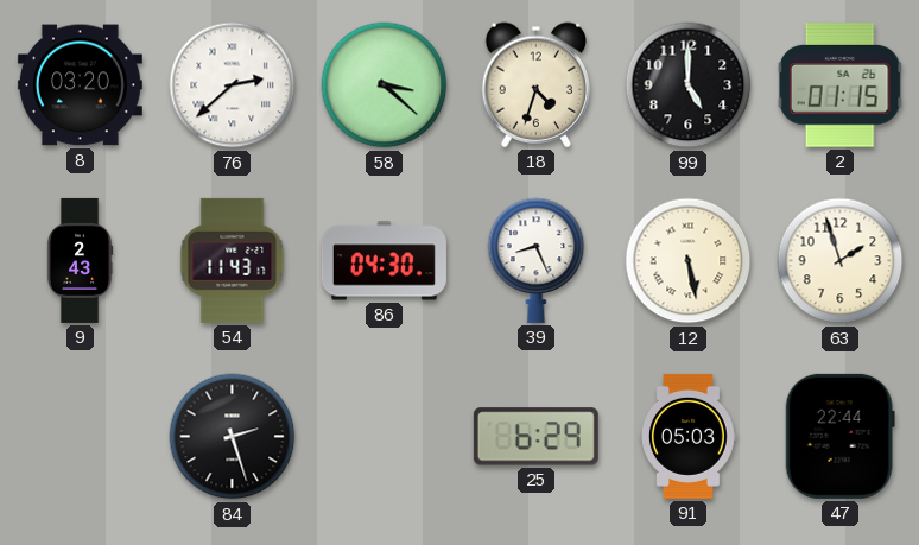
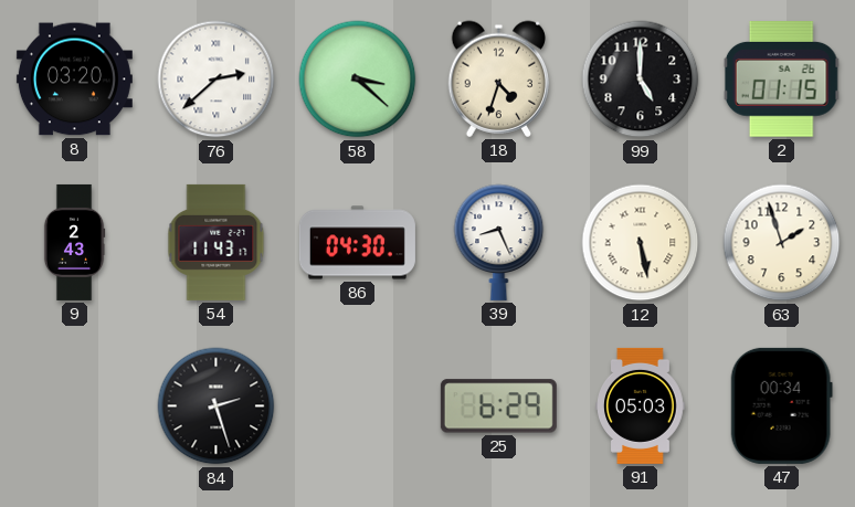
47: 22:44 -> 00:34
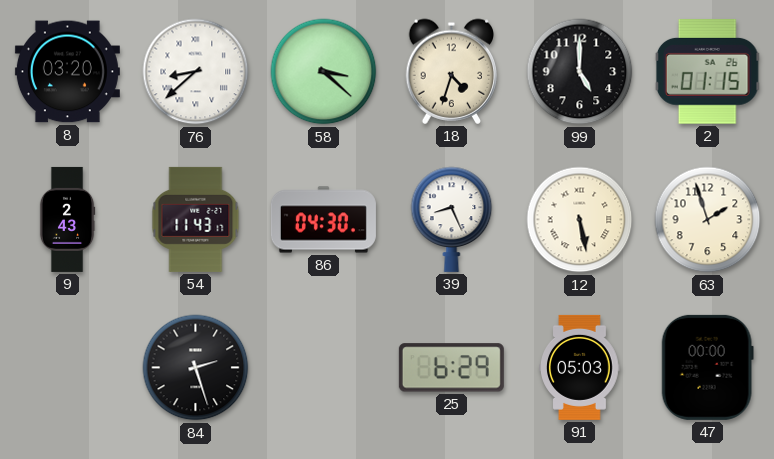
76: 2:38 -> 8:38
47: 00:34 -> 00:00
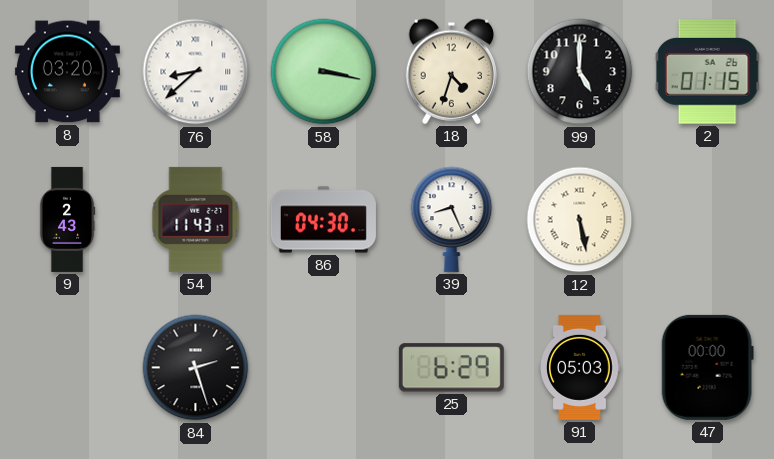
58: 3:22 -> 3:17
63: 1:57 -> none
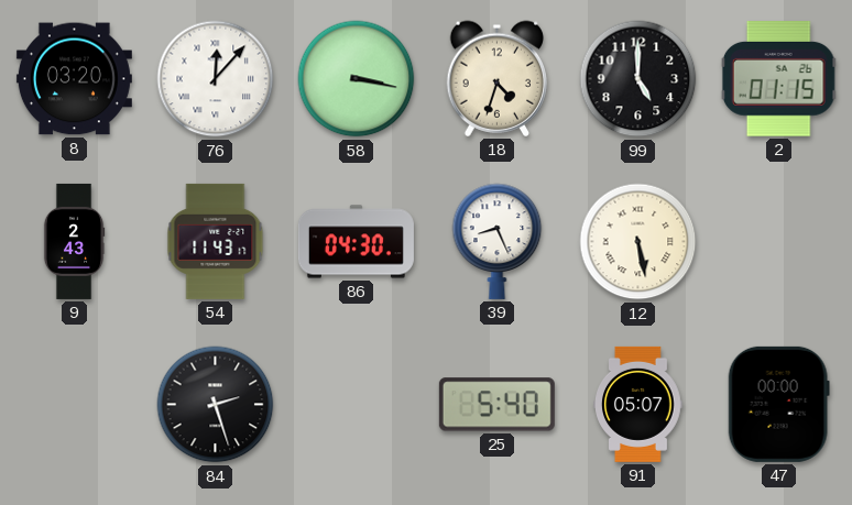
76: 8:38 -> 12:07
25: 6:29 -> 5:40
91: 05:03 -> 05:07
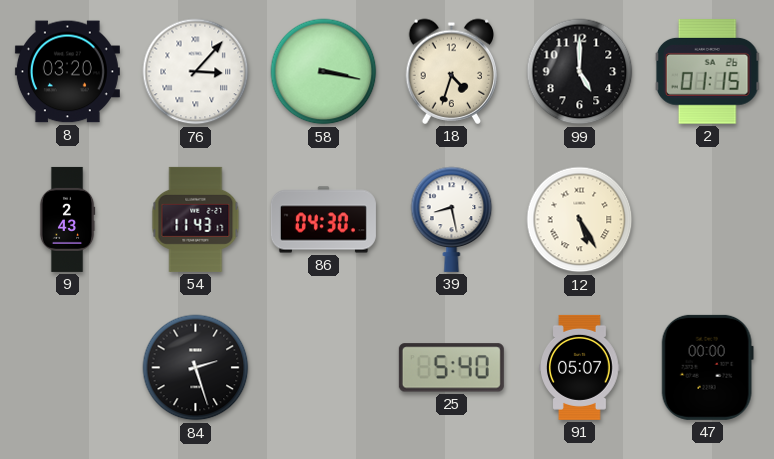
76: 12:07 -> 3:07
39: 8:26 -> 8:28
12: 5:28 -> 5:25
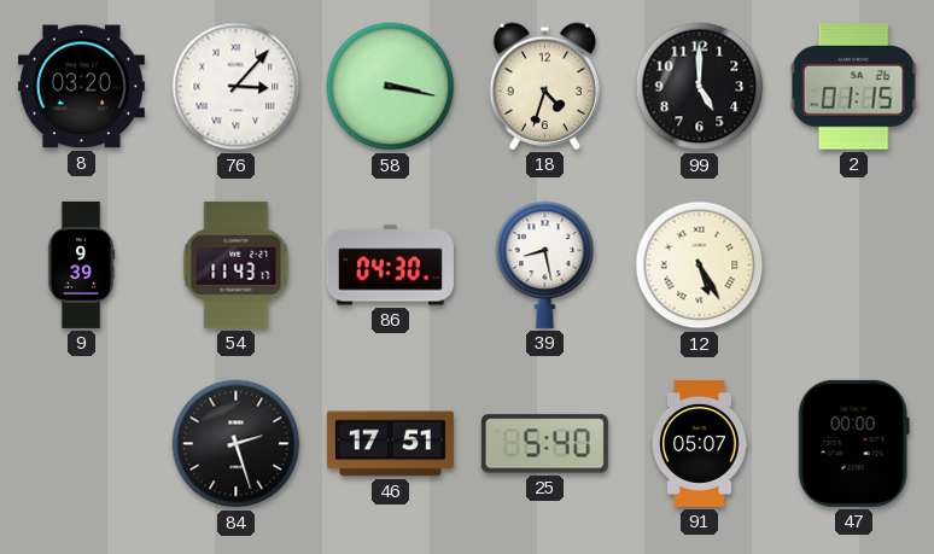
9: 2:43 -> 9:39
46: none -> 17:51
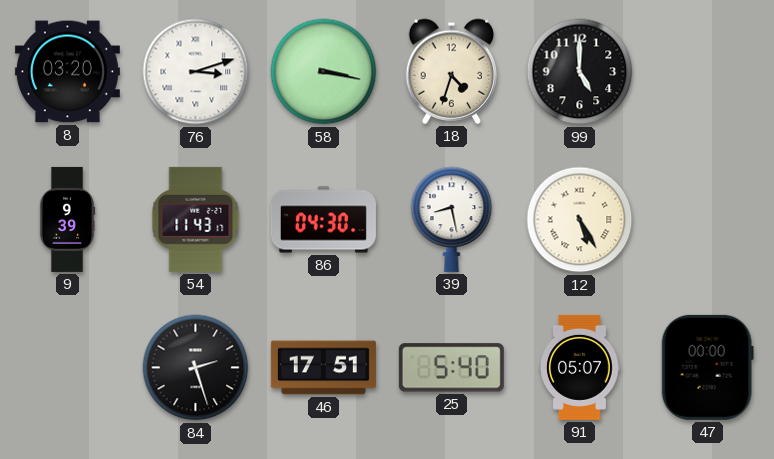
76: 3:07 -> 3:12
2: 01:15 -> none
